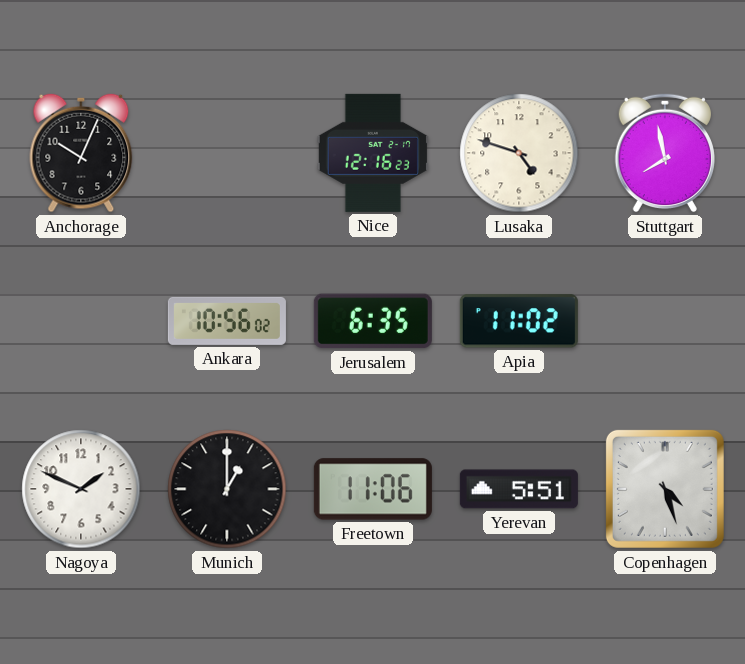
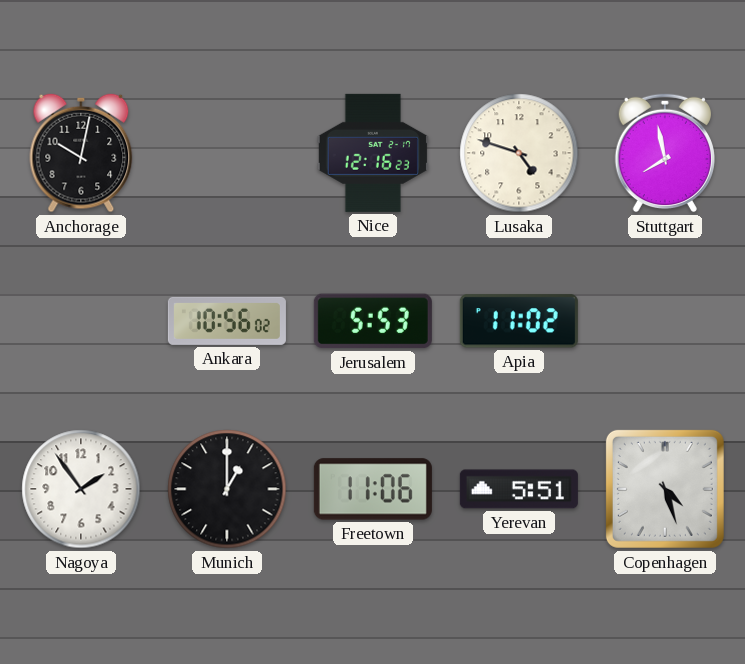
Anchorage: 10:04 -> 10:02
Jerusalem: 6:35 -> 5:53
Nagoya: 1:49 -> 1:54
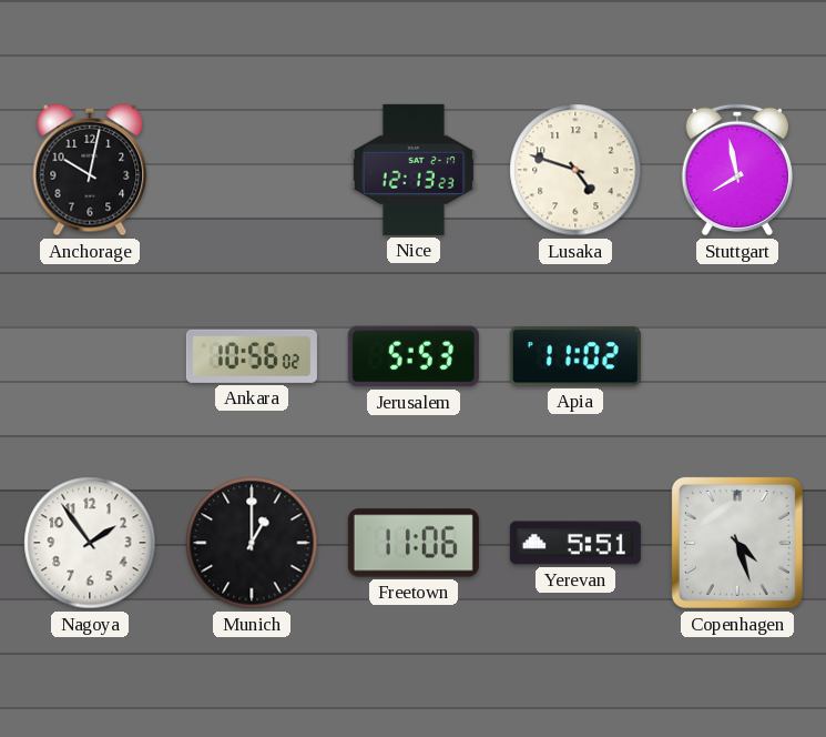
Nice: 12:16 -> 12:13
